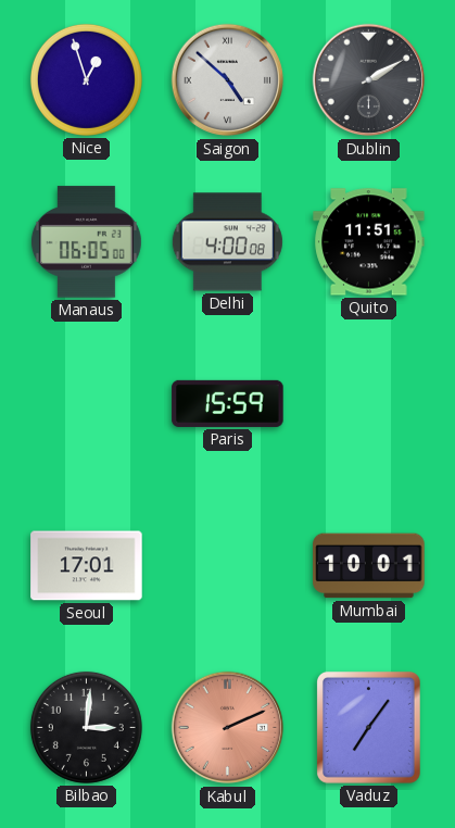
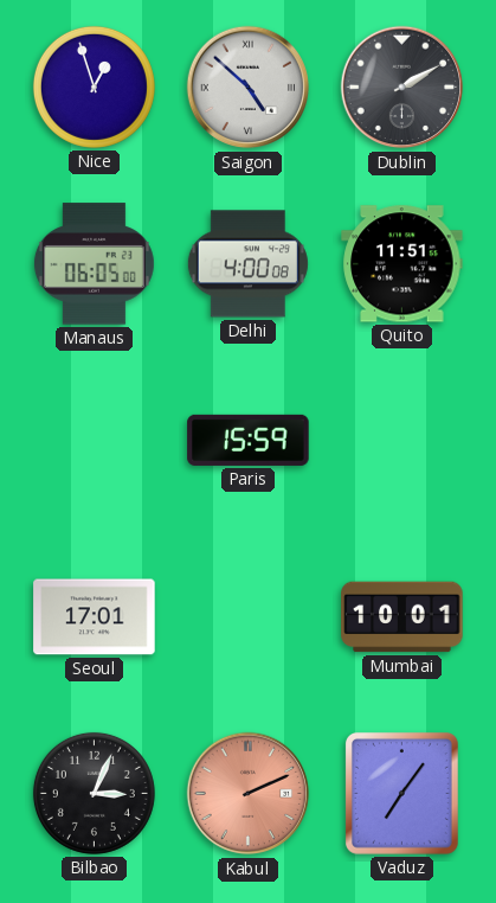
Bilbao: 3:01 -> 3:04
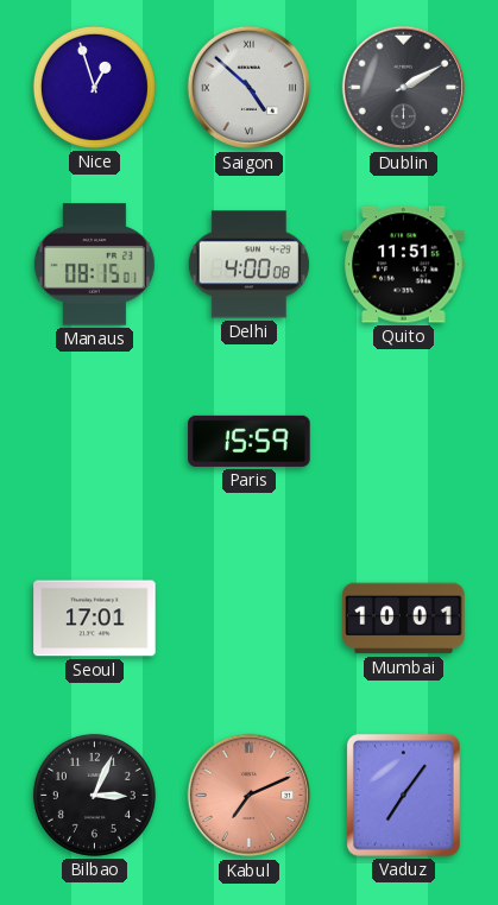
Manaus: 06:05 -> 08:15
Kabul: 2:11 -> 7:11
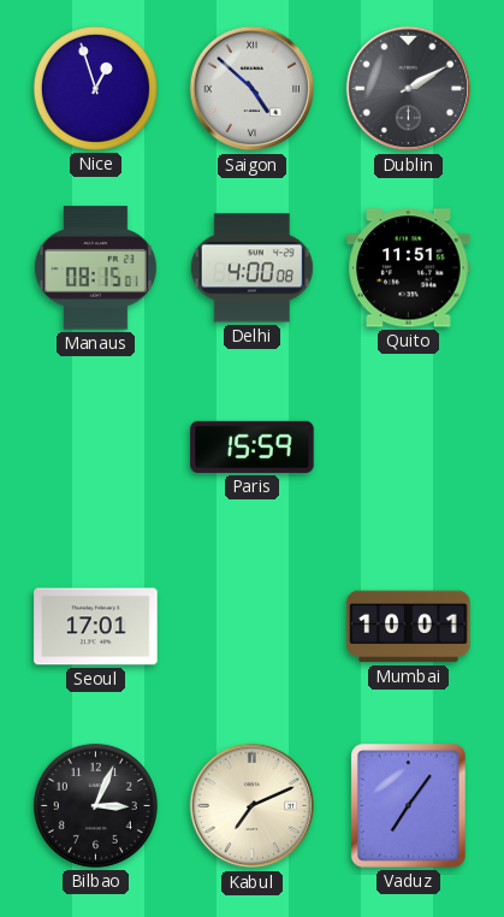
Kabul dial: salmon -> cream
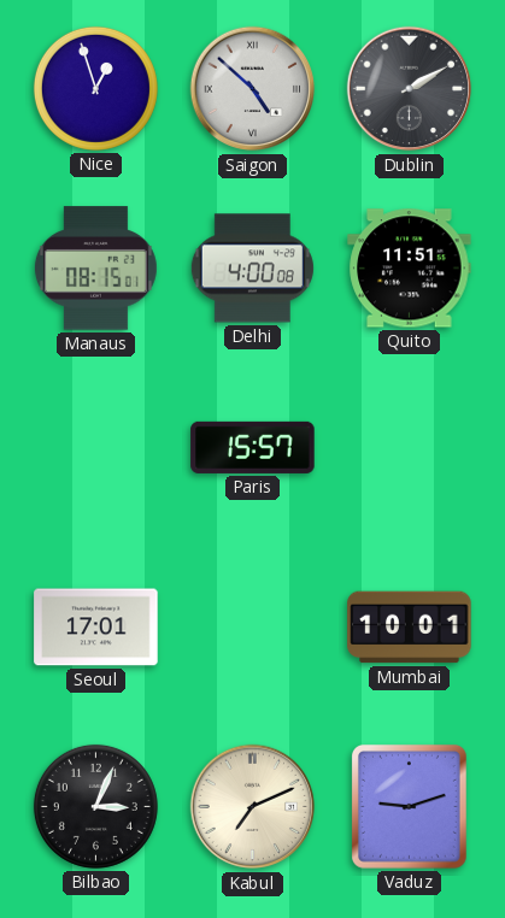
Paris: 15:59 -> 15:57
Vaduz: 7:06 -> 9:12
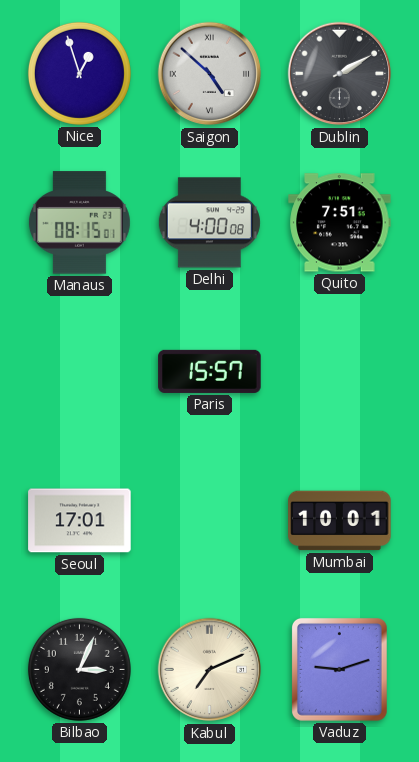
Quito: 11:51 -> 7:51
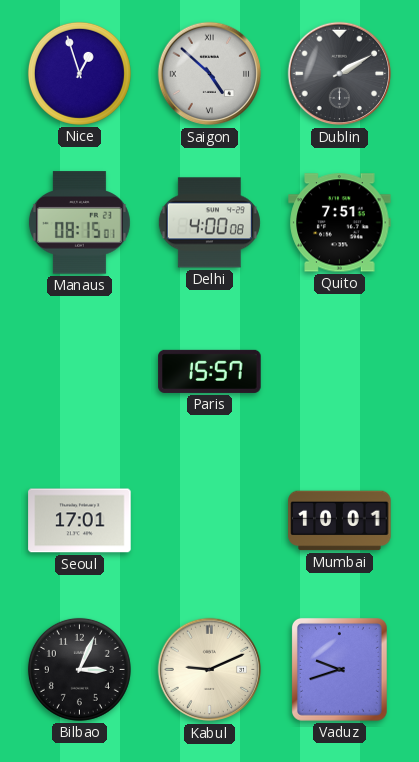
Kabul: 7:11 -> 9:11
Vaduz: 9:12 -> 9:42
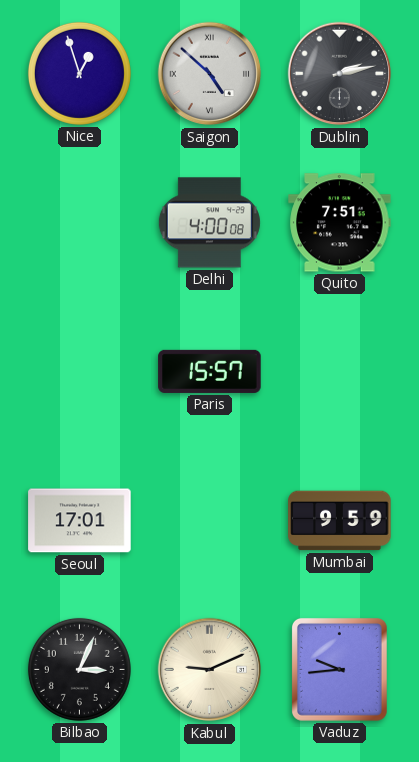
Dublin: 2:10 -> 2:13
Manaus: 08:15 -> none
Mumbai: 10:01 -> 9:59
Vaduz: 9:42 -> 9:44
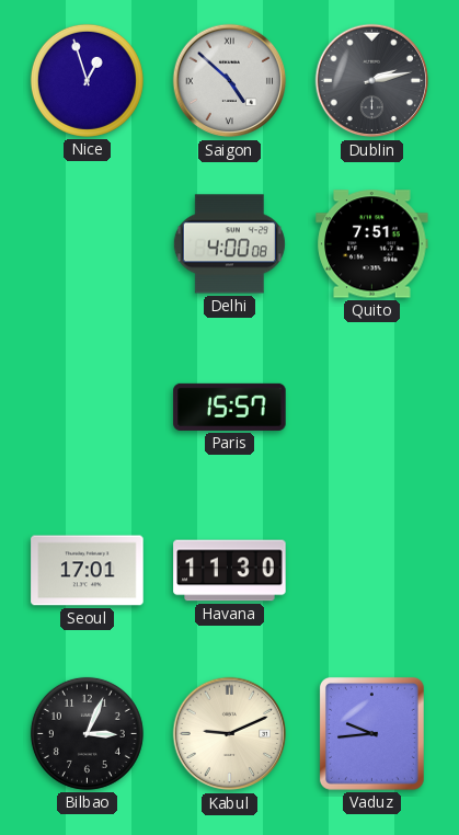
Havana: none -> 11:30
Mumbai: 9:59 -> none
